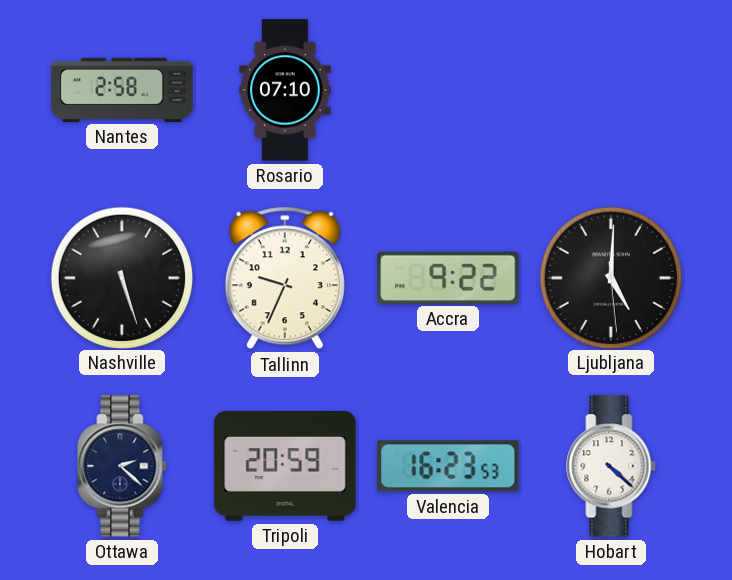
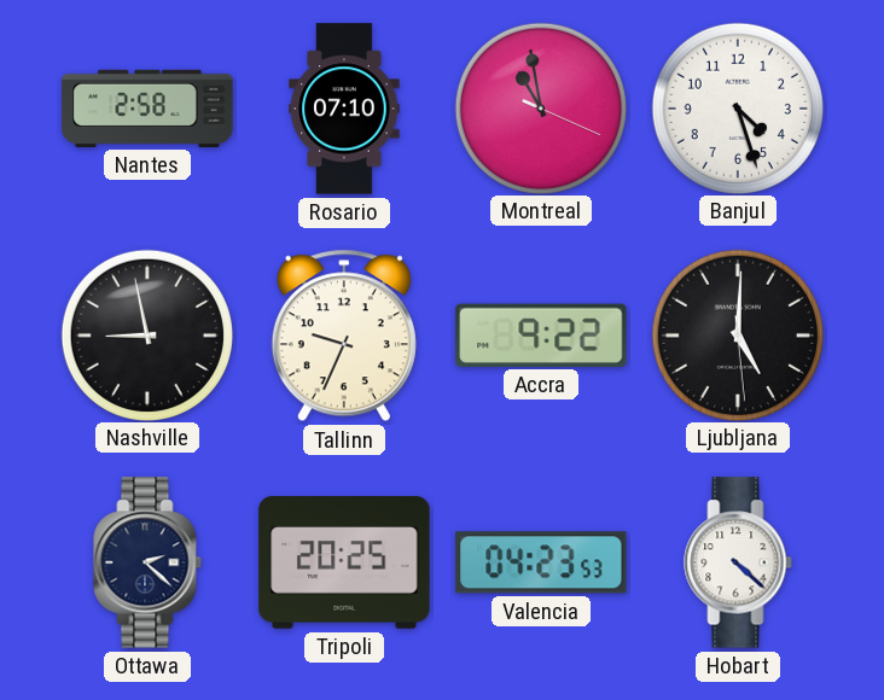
Montreal: none -> 10:58
Banjul: none -> 4:27
Nashville: 5:27 -> 8:58
Tripoli: 20:59 -> 20:25
Valencia: 16:23 -> 04:23
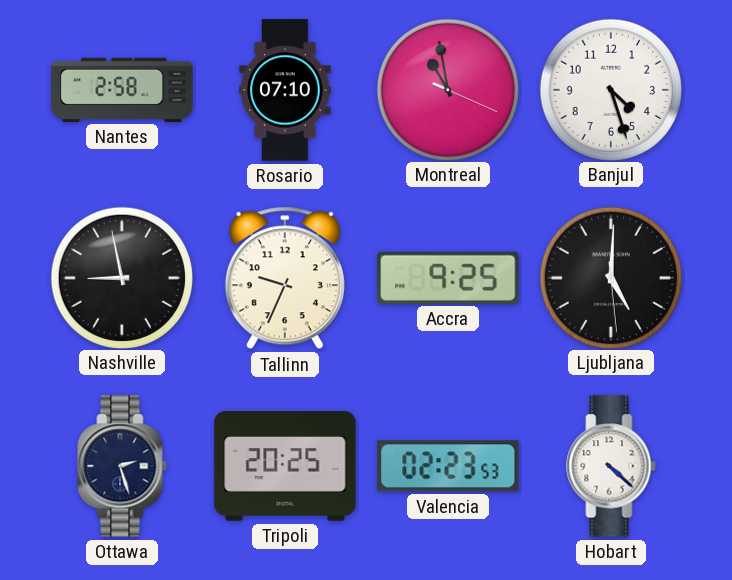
Accra: 9:22 -> 9:25
Ottawa: 2:22 -> 2:27
Valencia: 04:23 -> 02:23
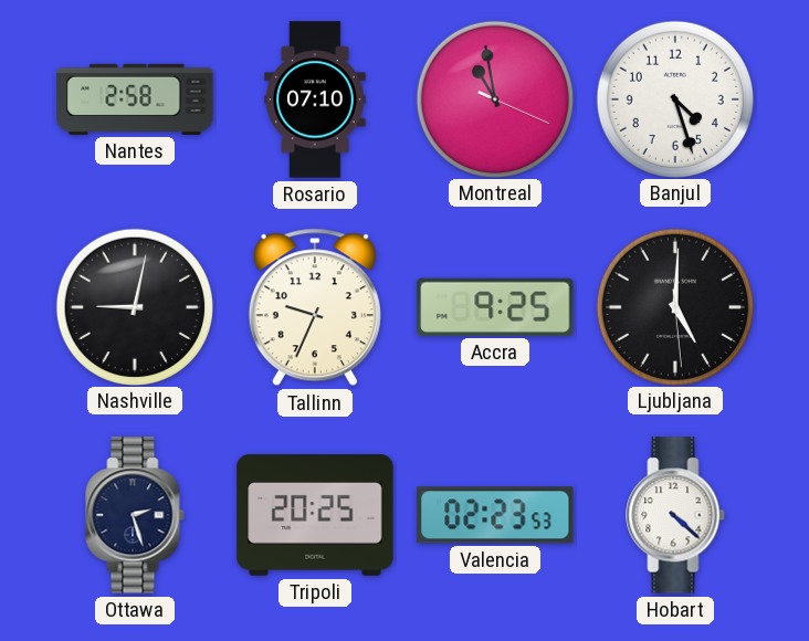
Nashville: 8:58 -> 9:02
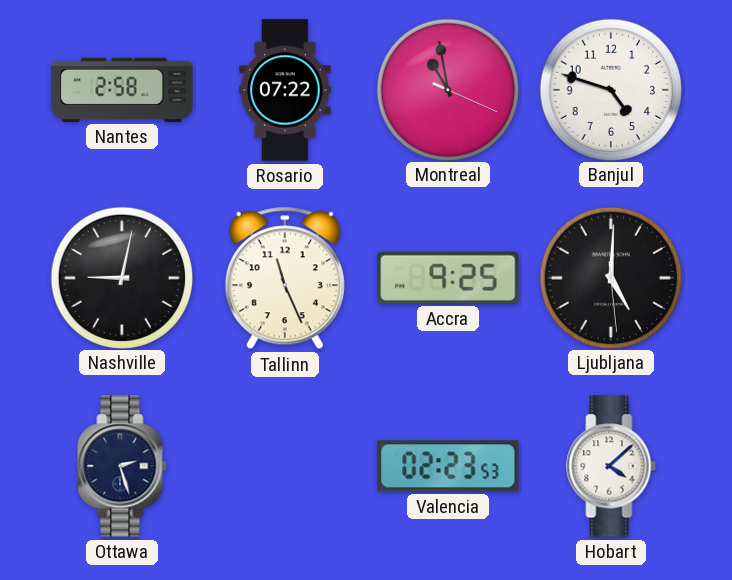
Rosario: 07:10 -> 07:22
Banjul: 4:27 -> 4:48
Tallinn: 9:34 -> 11:26
Tripoli: 20:25 -> none
Hobart: 4:22 -> 4:08
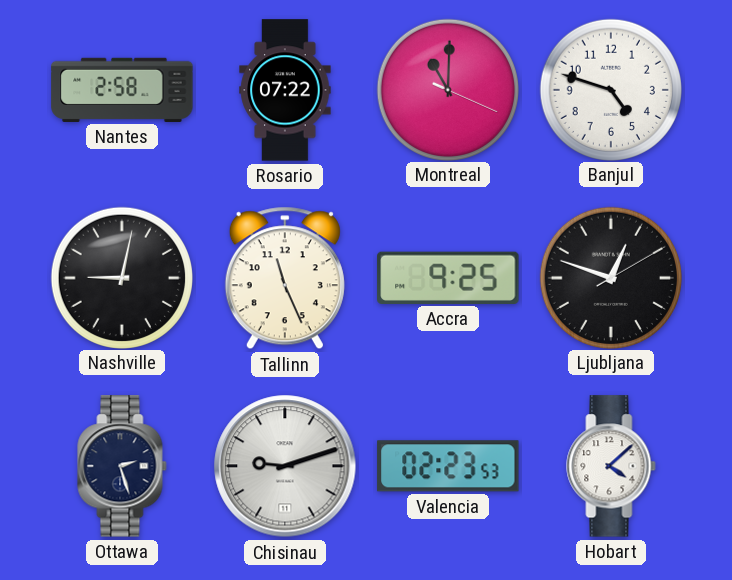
Montreal: 10:58 -> 11:00
Ljubljana: 5:00 -> 12:48
Chisinau: none -> 9:12
